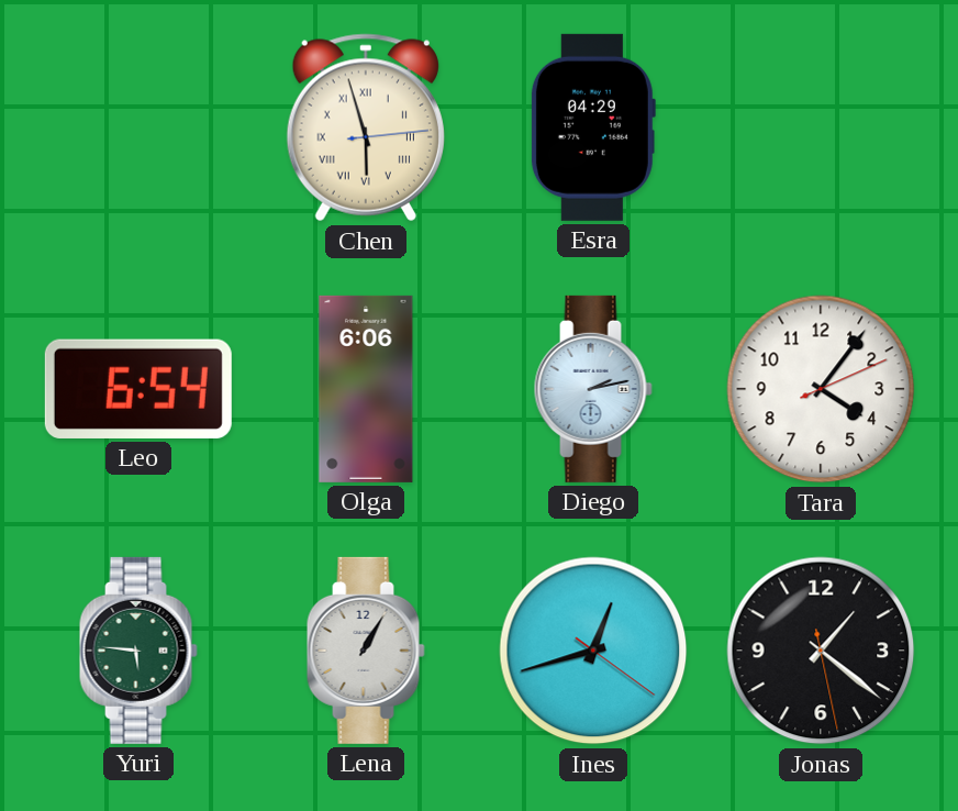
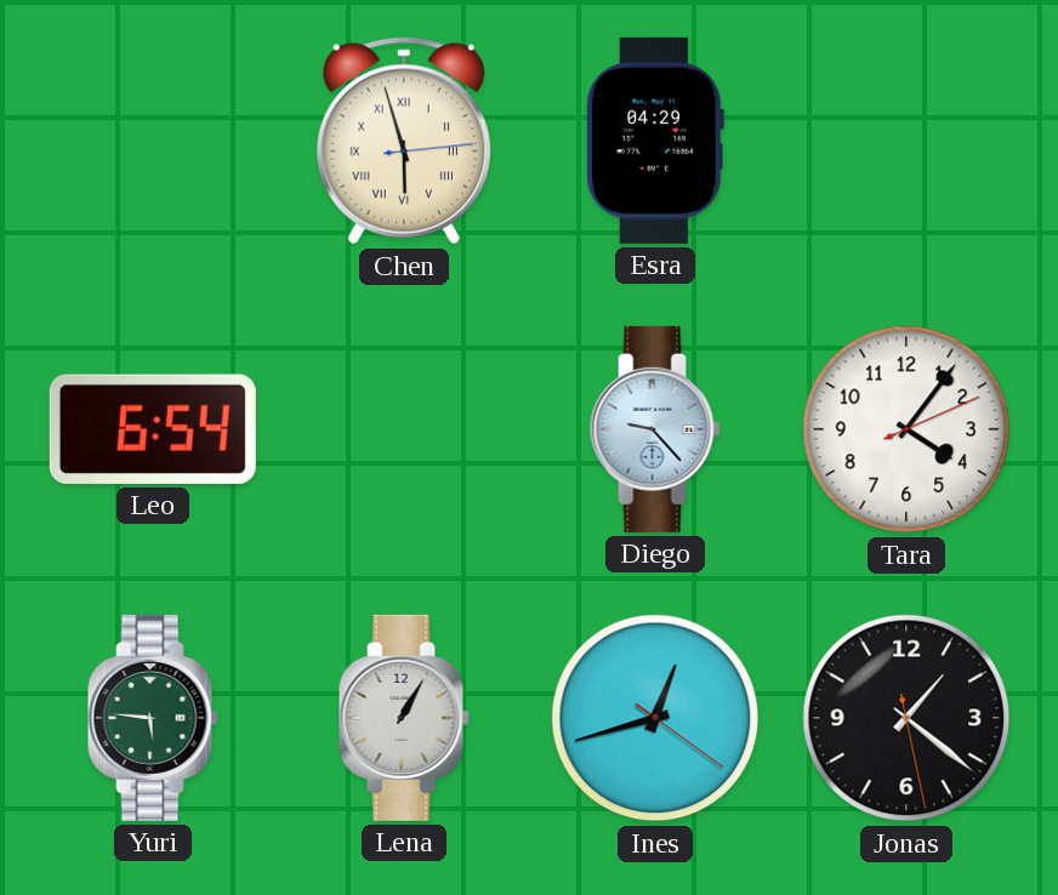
Olga: 6:06 -> none
Diego: 2:13 -> 9:23
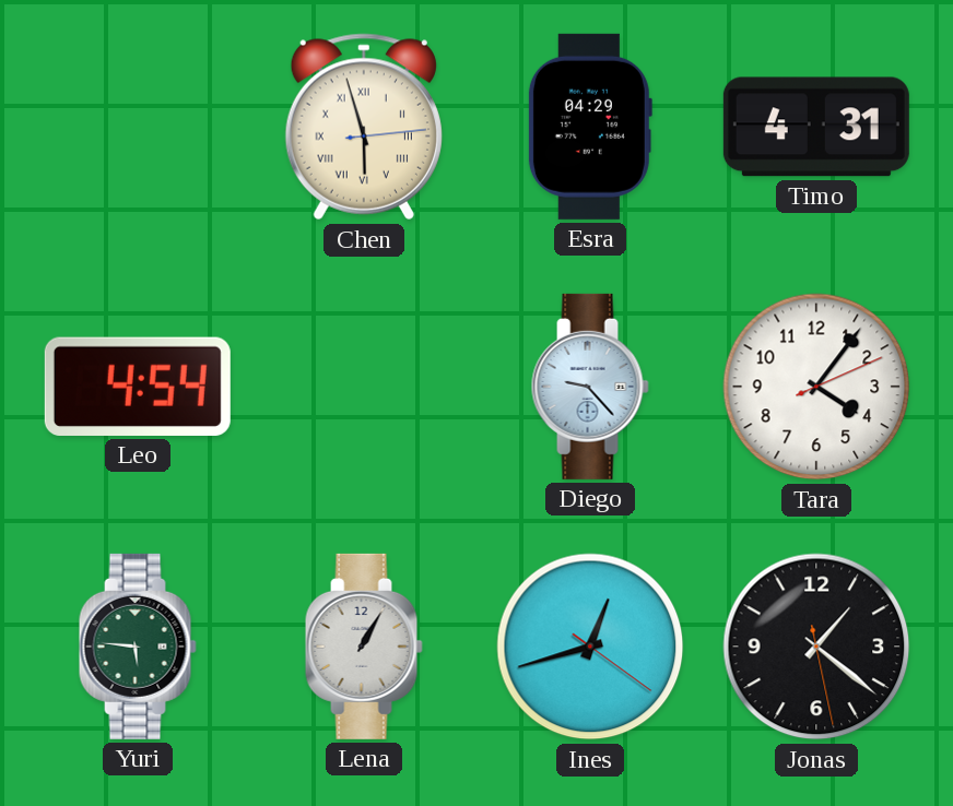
Timo: none -> 4:31
Leo: 6:54 -> 4:54
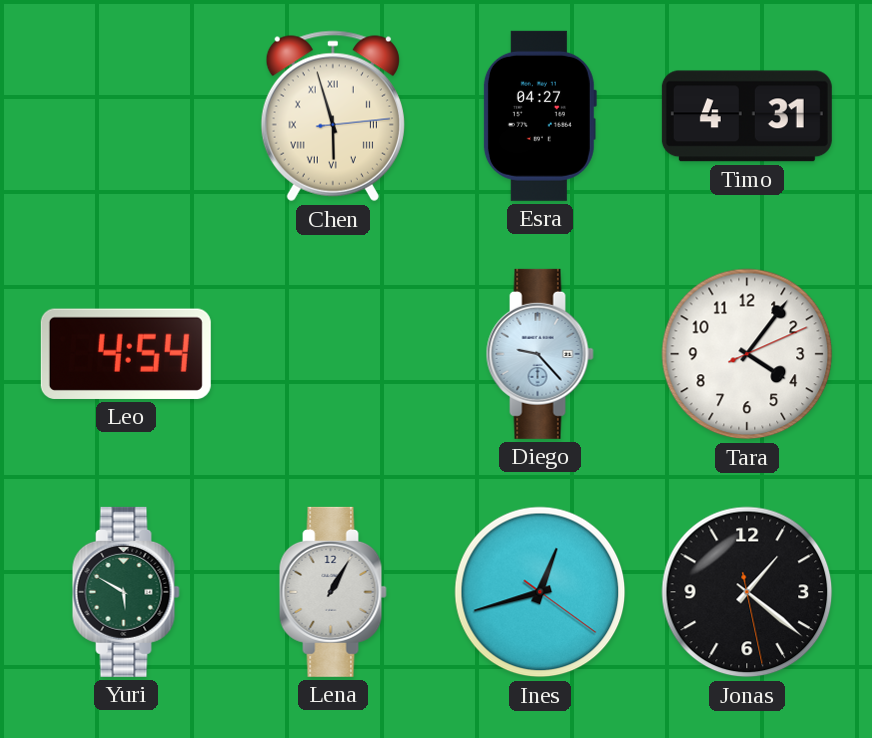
Esra: 04:29 -> 04:27
Yuri: 5:46 -> 5:50
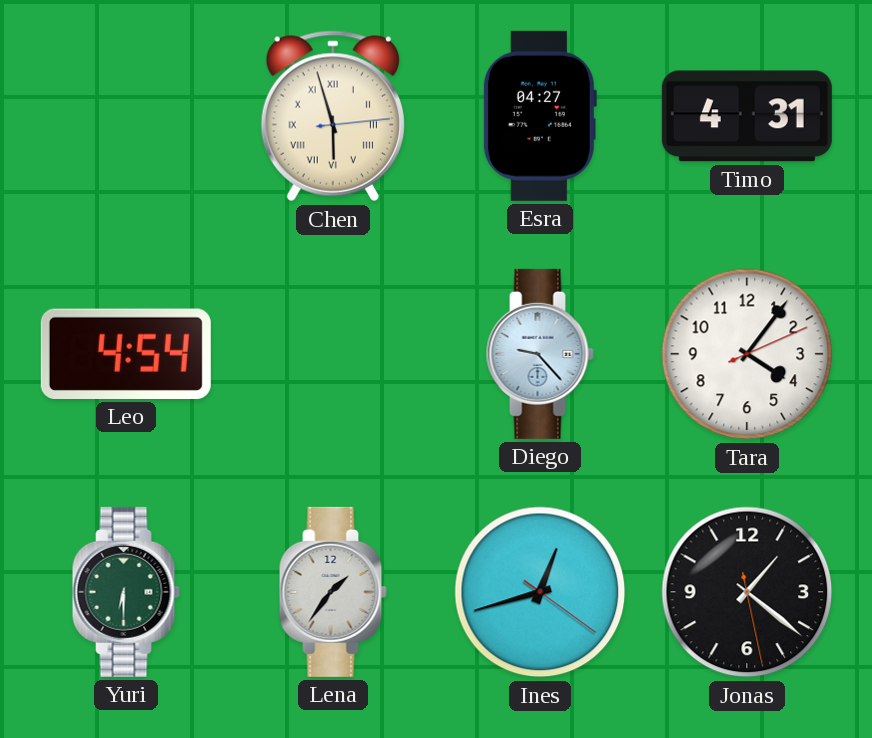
Yuri: 5:50 -> 6:30
Lena: 1:05 -> 1:36
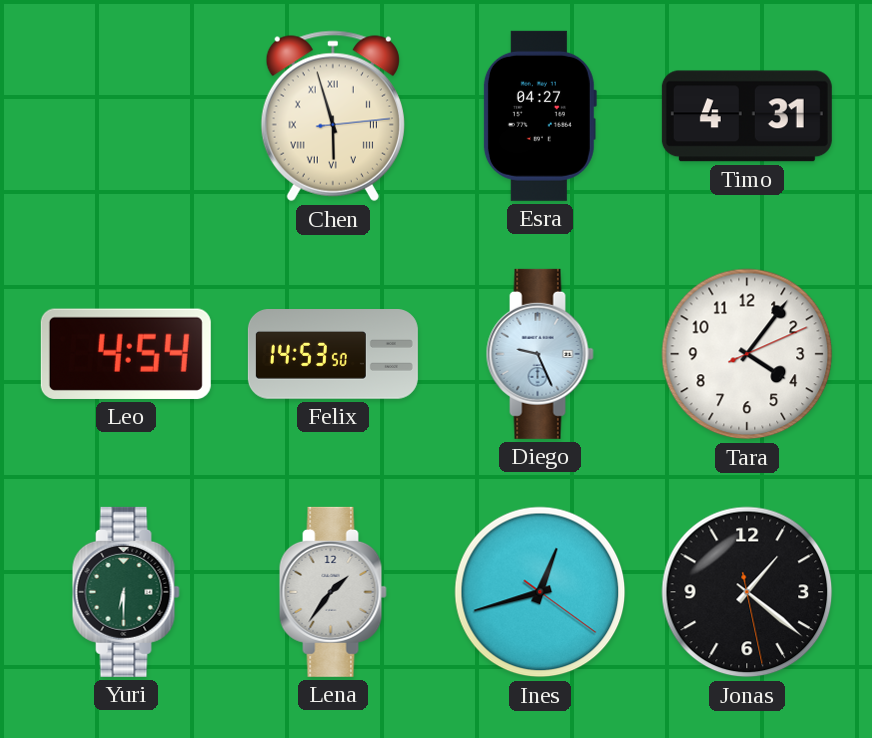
Felix: none -> 14:53
Diego: 9:23 -> 9:26
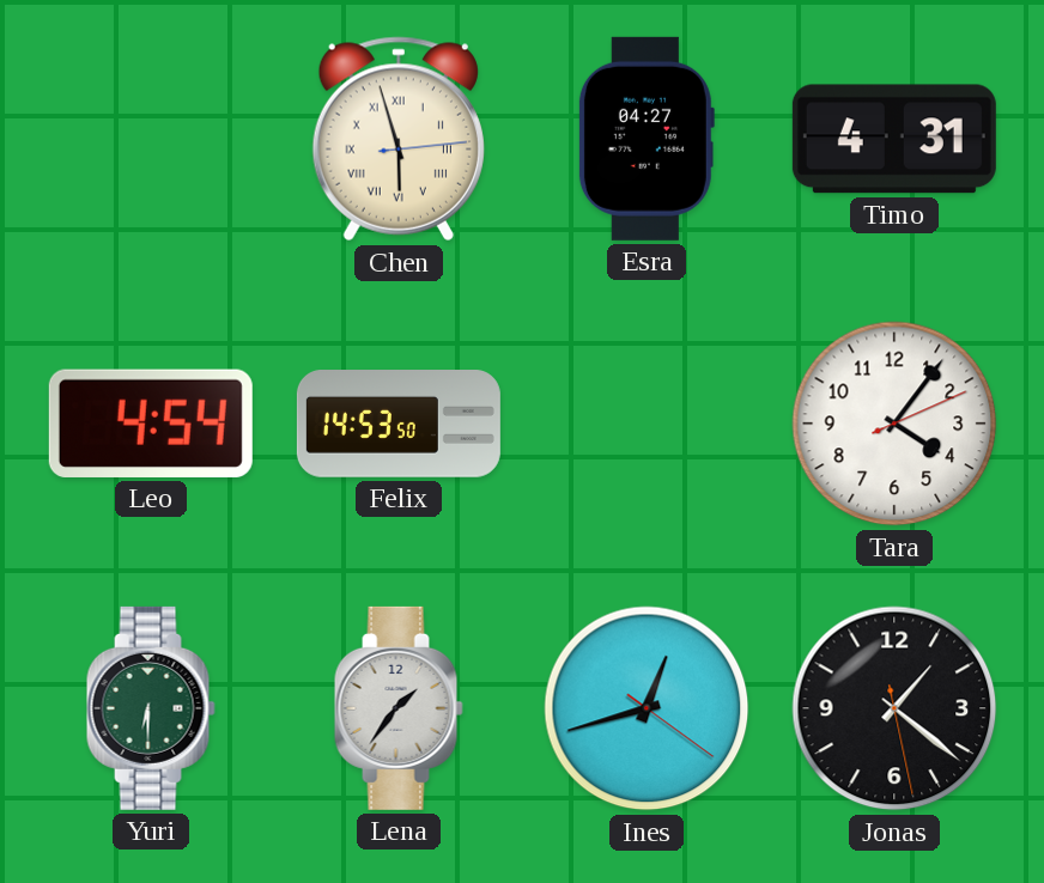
Diego: 9:26 -> none
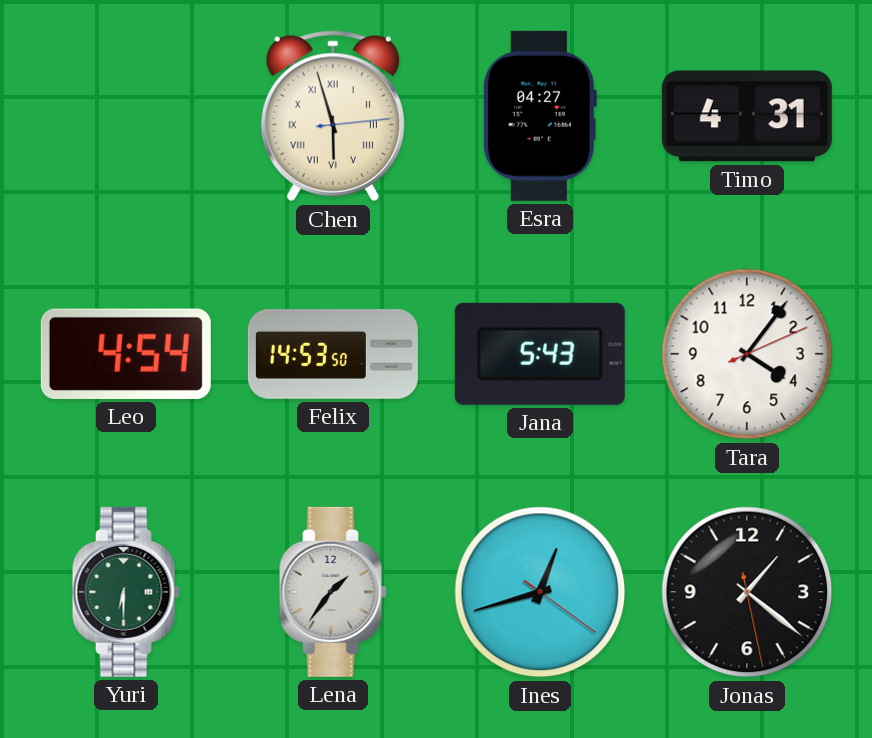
Jana: none -> 5:43
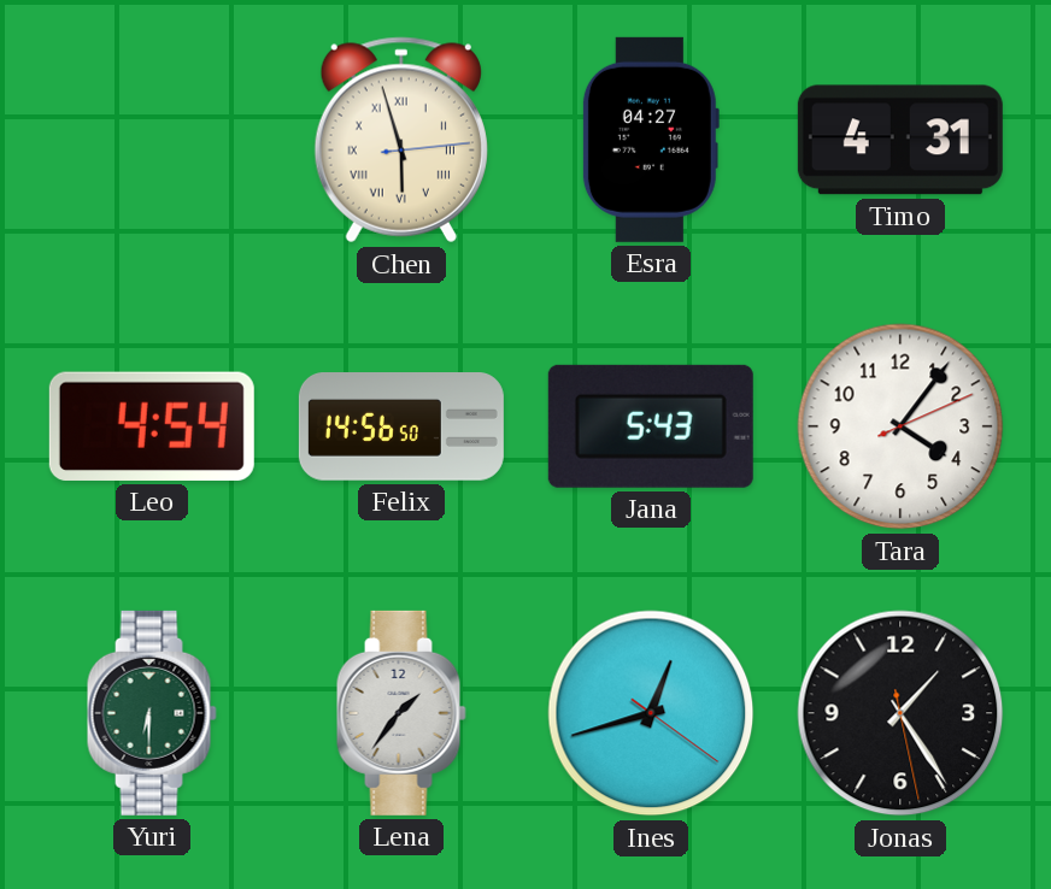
Felix: 14:53 -> 14:56
Jonas: 1:21 -> 1:24
